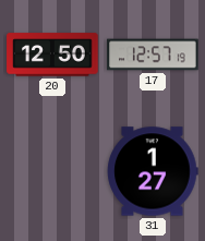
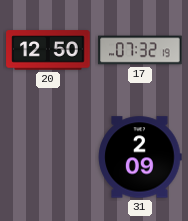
17: 12:57 -> 07:32
31: 1:27 -> 2:09
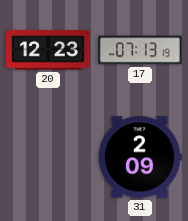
20: 12:50 -> 12:23
17: 07:32 -> 07:13
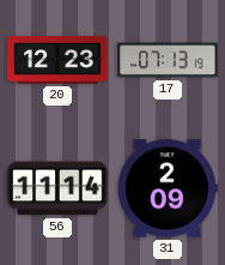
56: none -> 11:14
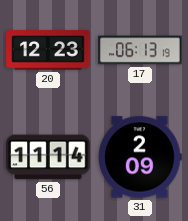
17: 07:13 -> 06:13
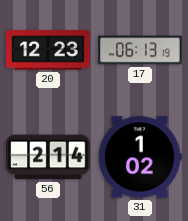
56: 11:14 -> 2:14
31: 2:09 -> 1:02
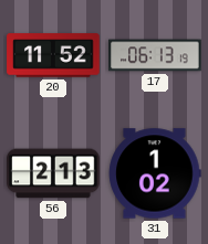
20: 12:23 -> 11:52
56: 2:14 -> 2:13
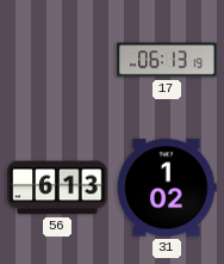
20: 11:52 -> none
56: 2:13 -> 6:13
